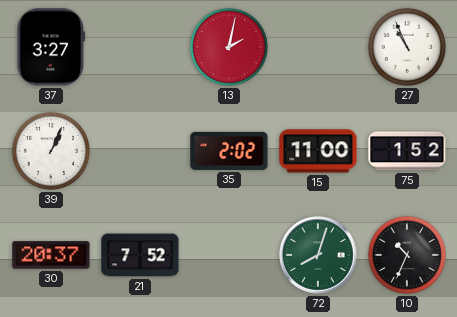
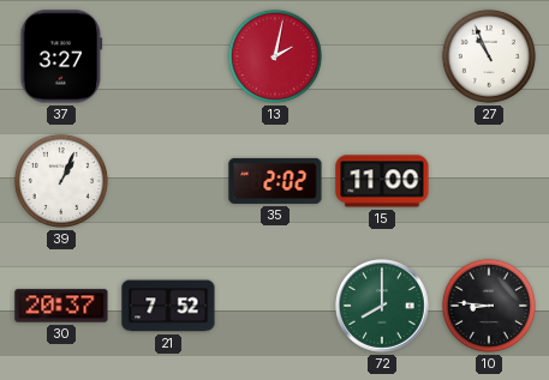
75: 1:52 -> none
72: 8:03 -> 8:00
10: 10:34 -> 8:46
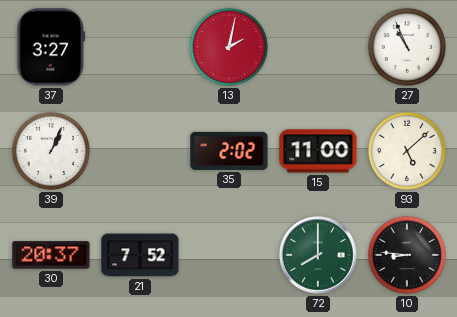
93: none -> 5:08
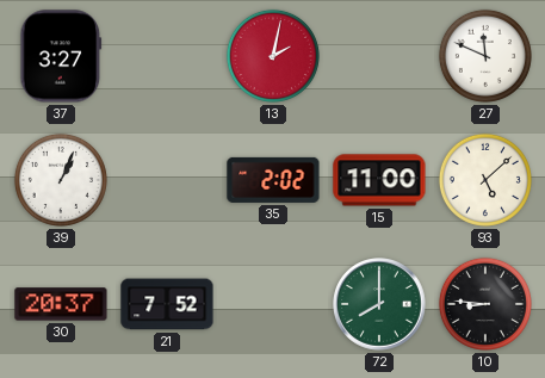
27: 10:56 -> 11:49
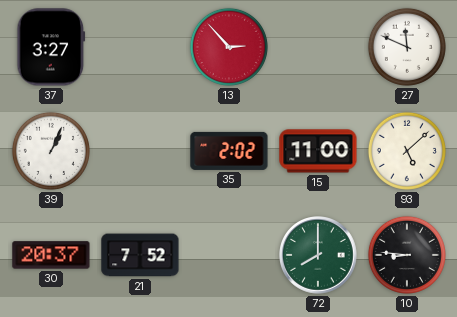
13: 2:02 -> 2:53
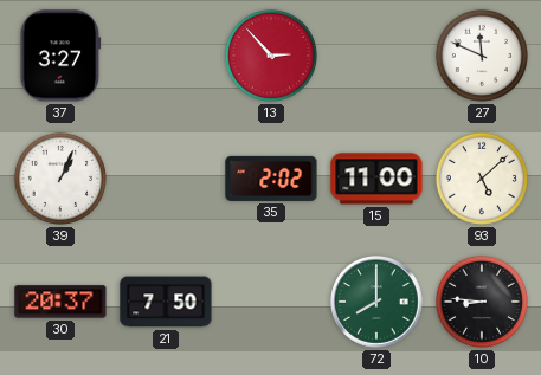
21: 7:52 -> 7:50
